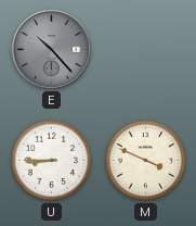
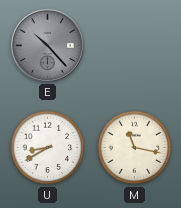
U: 8:45 -> 8:40
M: 3:49 -> 11:17
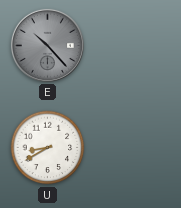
M: 11:17 -> none
